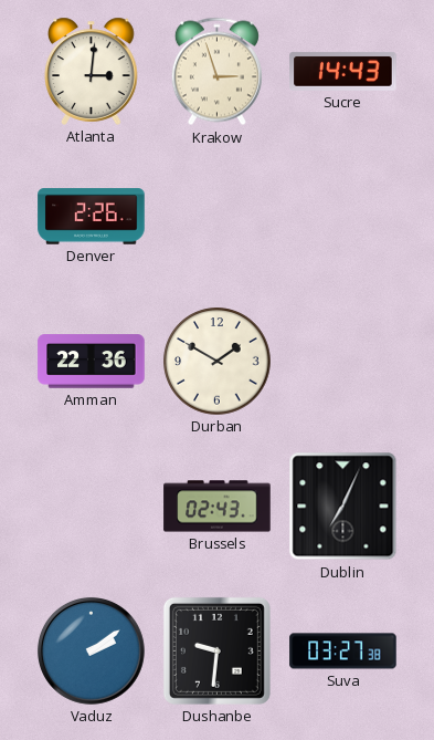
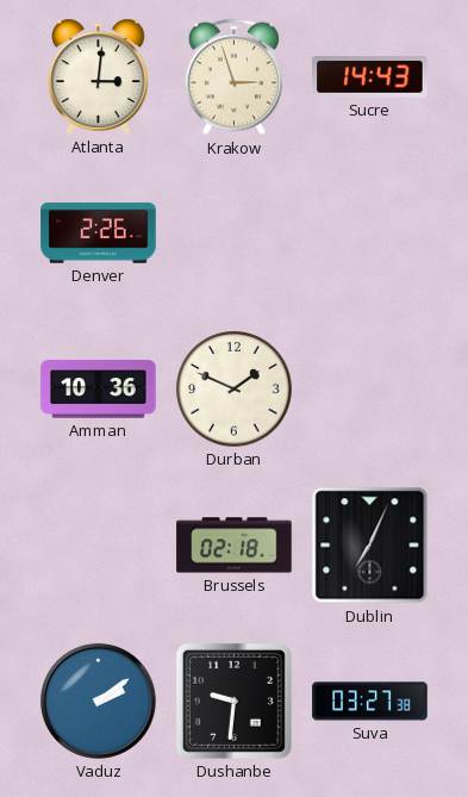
Amman: 22:36 -> 10:36
Durban: 1:50 -> 1:49
Brussels: 02:43 -> 02:18
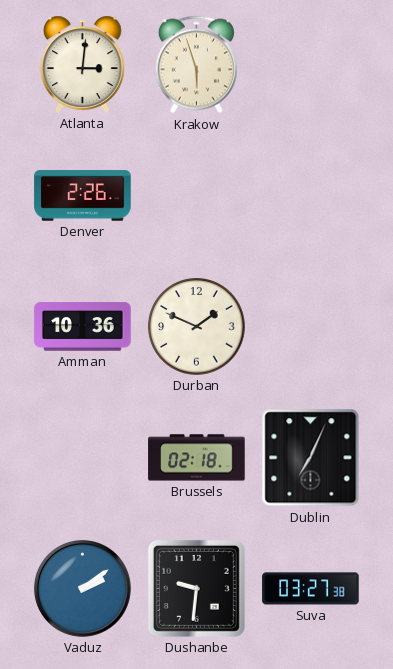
Krakow: 2:57 -> 5:57
Sucre: 14:43 -> none
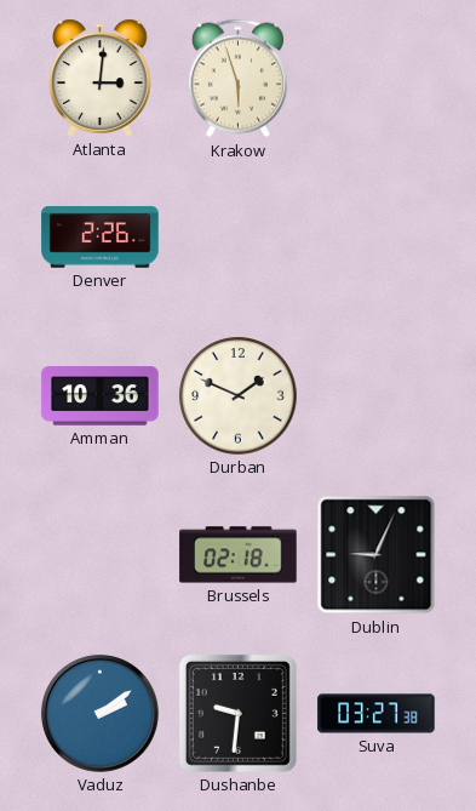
Dublin: 7:04 -> 9:04
